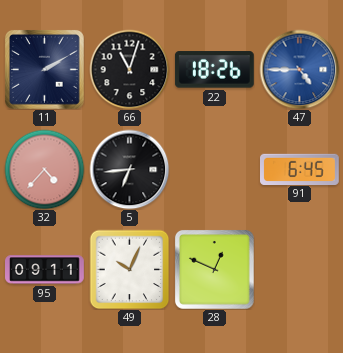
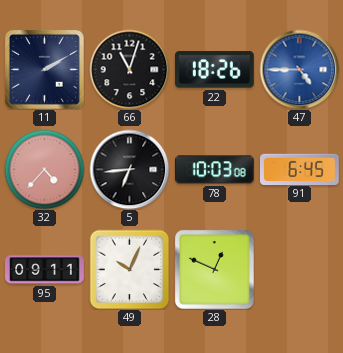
78: none -> 10:03
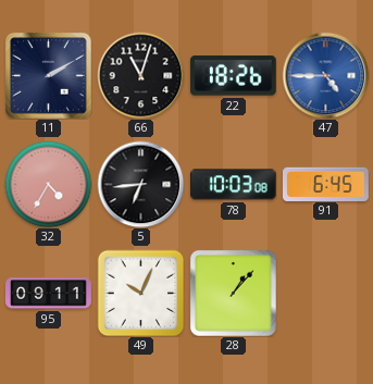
32: 4:37 -> 4:35
28: 12:49 -> 1:07
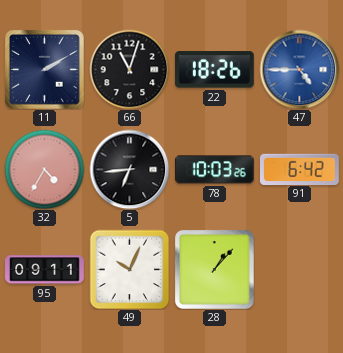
78: 10:03:08 -> 10:03:26
91: 6:45 -> 6:42
